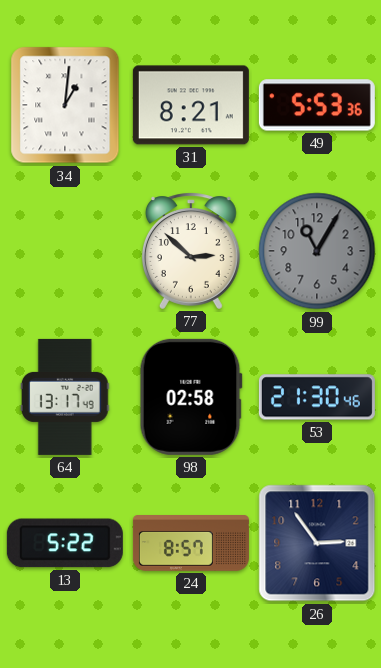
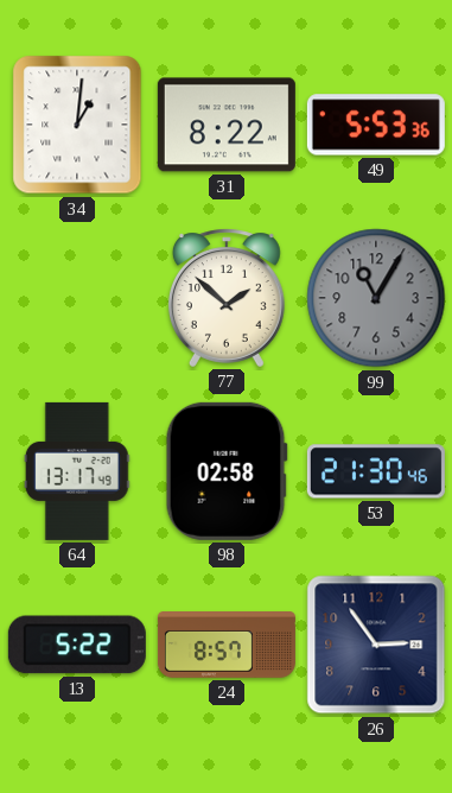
31: 8:21 -> 8:22
77: 2:52 -> 1:52
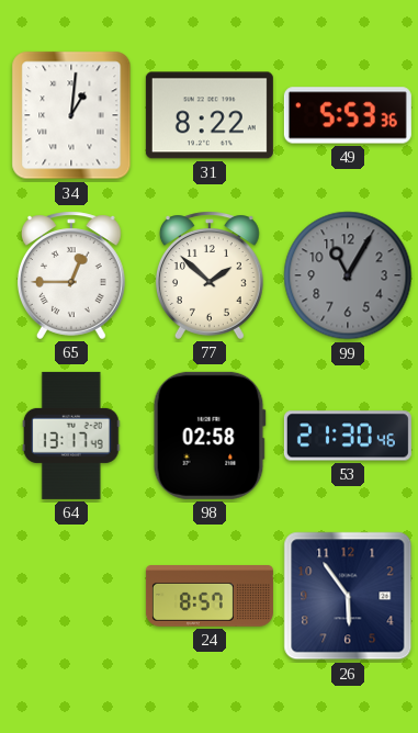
65: none -> 12:45
13: 5:22 -> none
26: 2:54 -> 5:54
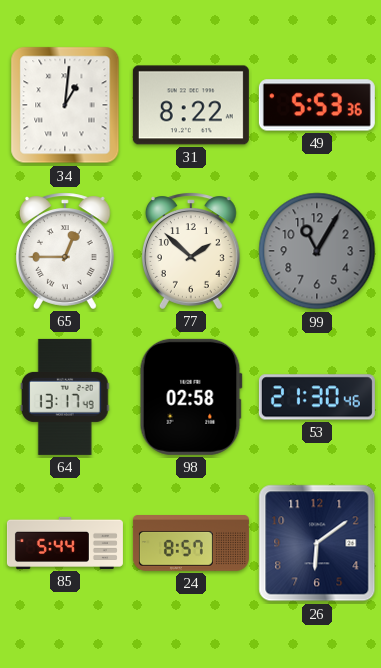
85: none -> 5:44
26: 5:54 -> 6:09
